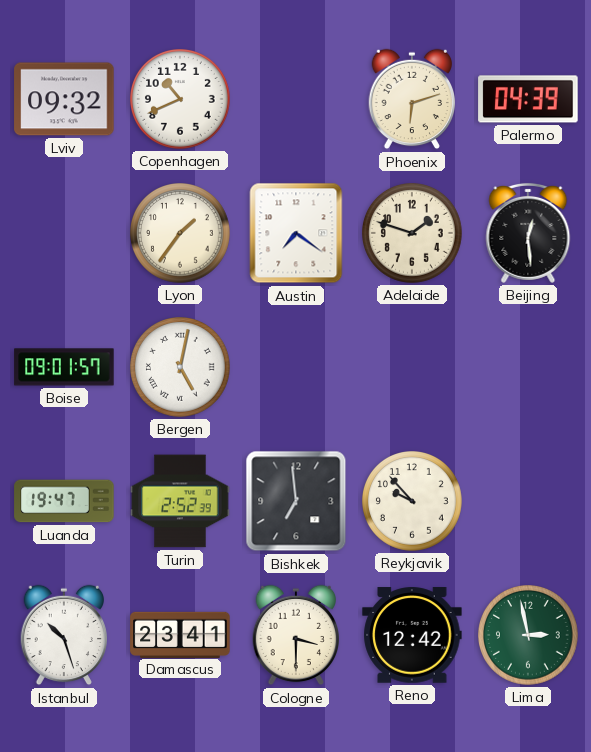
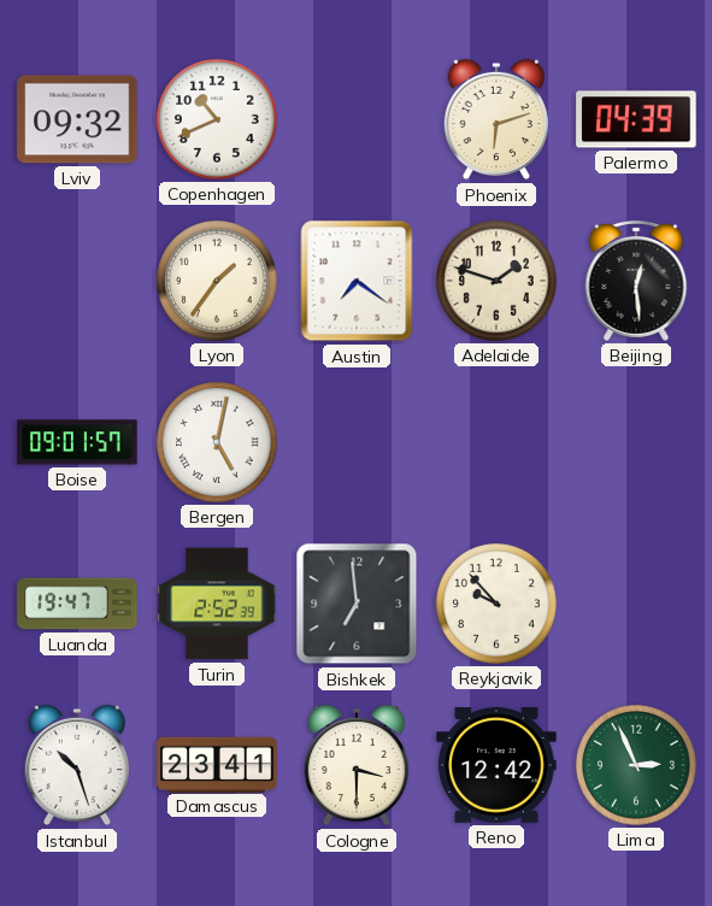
Lima: 2:58 -> 2:56
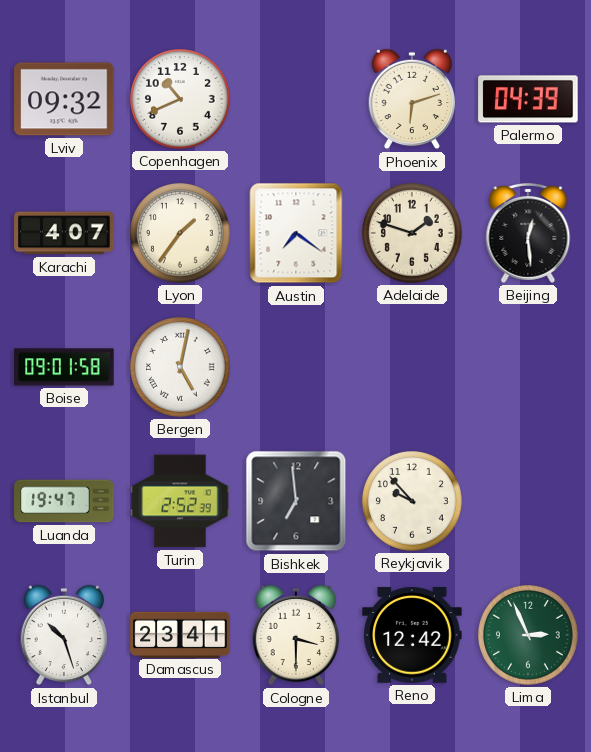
Karachi: none -> 4:07
Boise: 09:01:57 -> 09:01:58
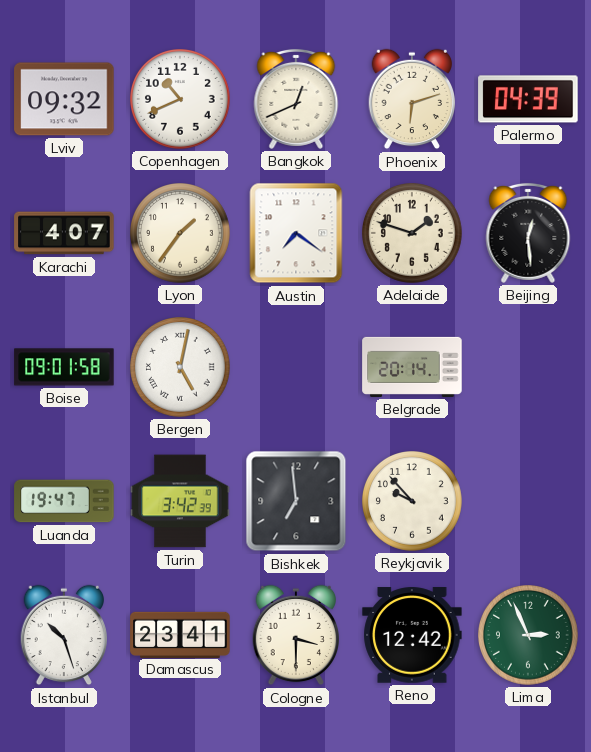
Bangkok: none -> 12:41
Belgrade: none -> 20:14
Turin: 2:52 -> 3:42
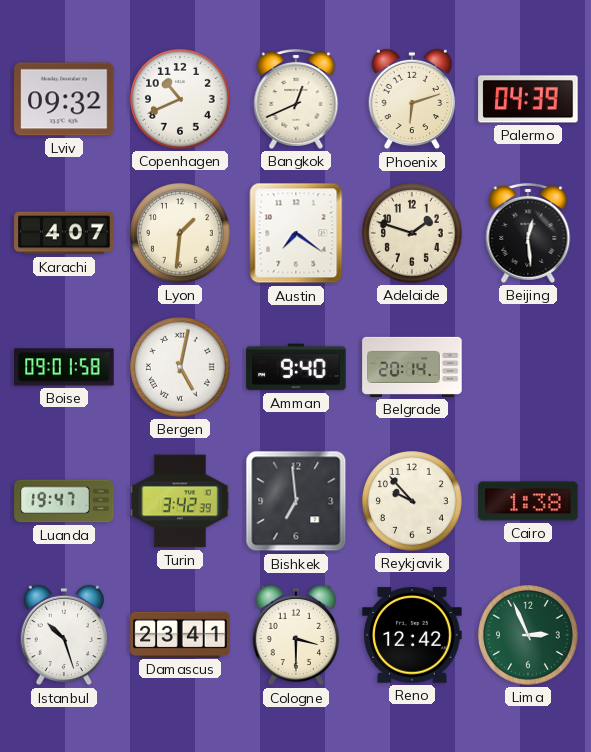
Lyon: 1:36 -> 1:31
Amman: none -> 9:40
Cairo: none -> 1:38
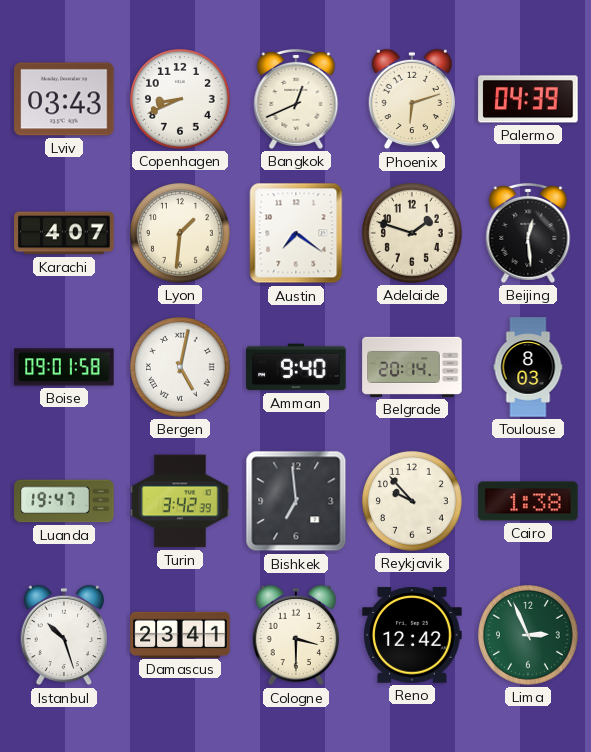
Lviv: 09:32 -> 03:43
Copenhagen: 10:41 -> 8:41
Toulouse: none -> 8:03
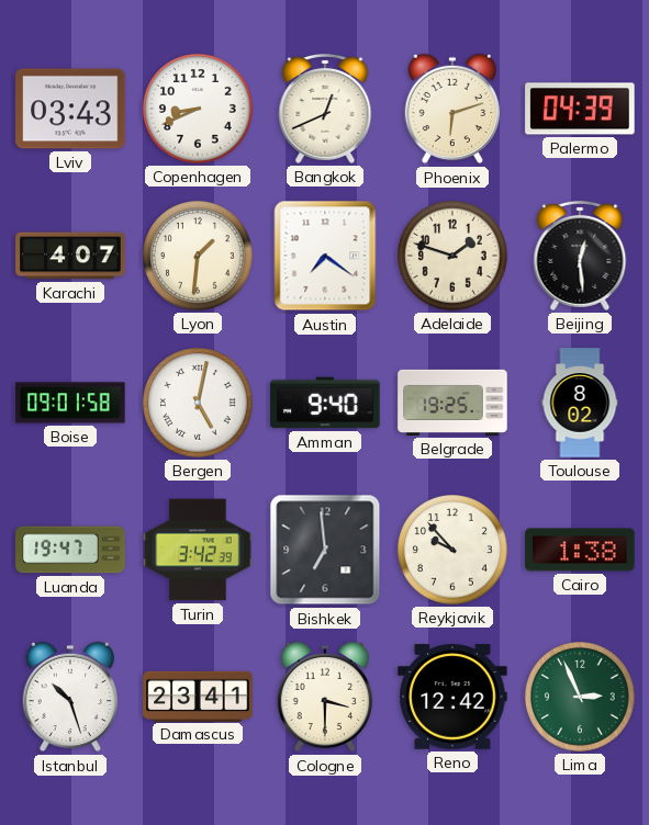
Belgrade: 20:14 -> 19:25
Toulouse: 8:03 -> 8:02
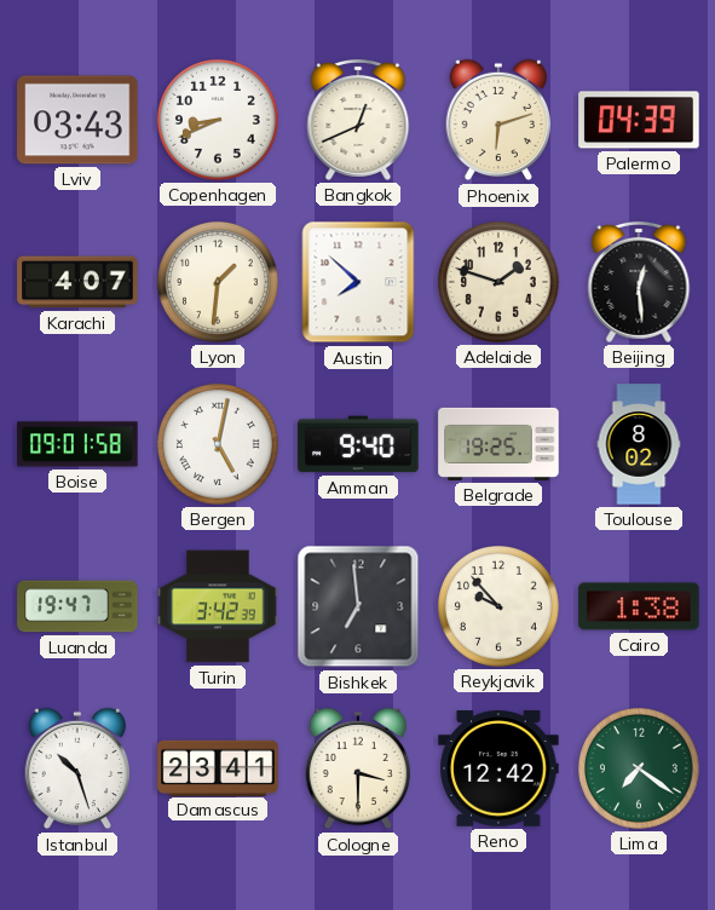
Austin: 7:21 -> 7:52
Lima: 2:56 -> 7:21
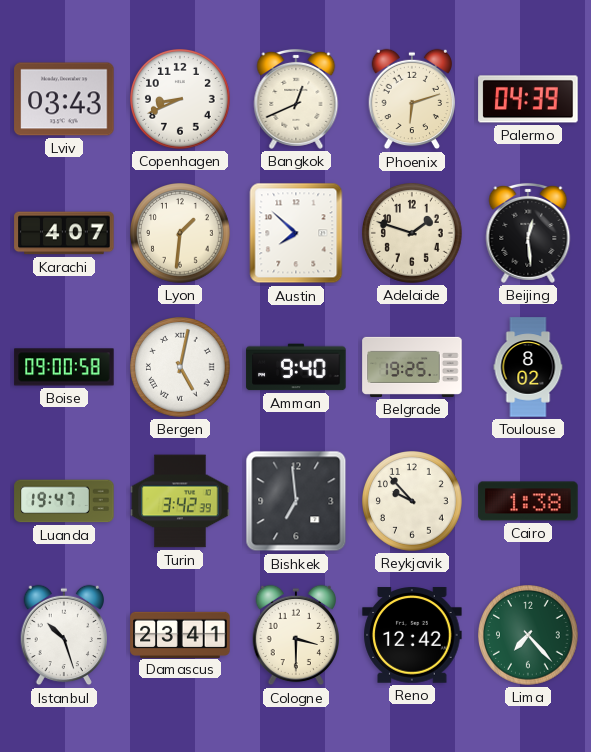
Boise: 09:01 -> 09:00
Lima: 7:21 -> 7:23
